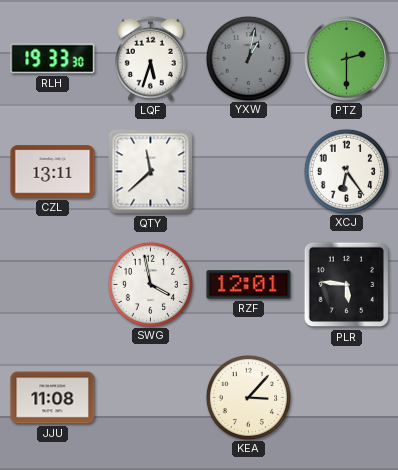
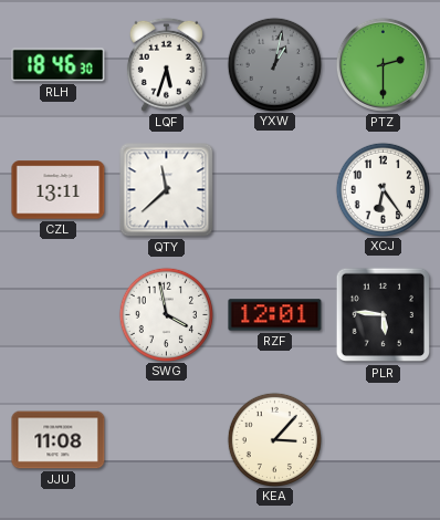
RLH: 19:33 -> 18:46
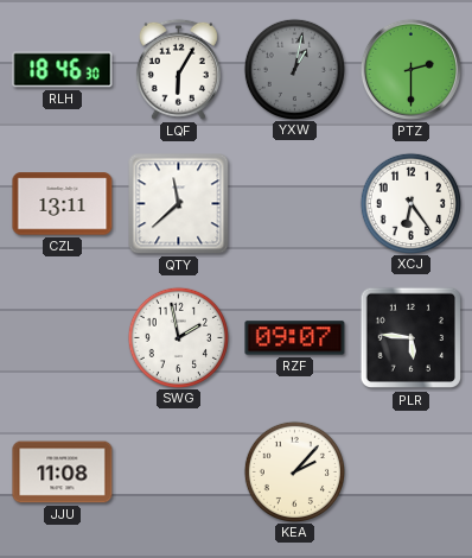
LQF: 5:33 -> 6:05
SWG: 3:58 -> 1:58
RZF: 12:01 -> 09:07
KEA: 3:07 -> 2:07
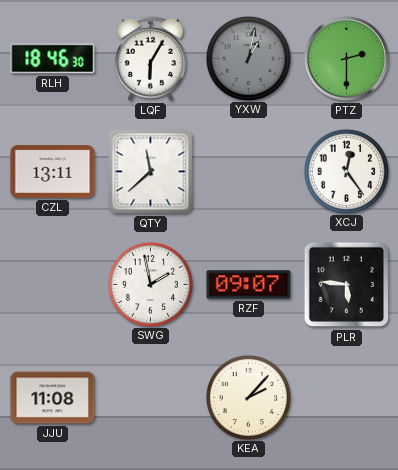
XCJ: 6:24 -> 12:24
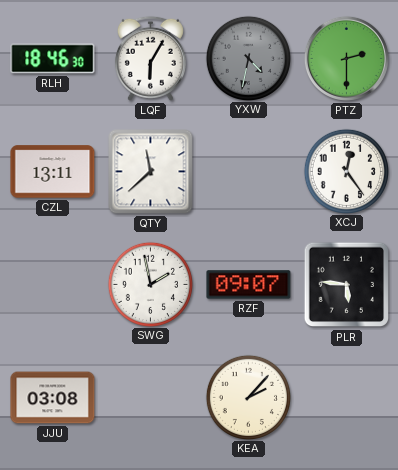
YXW: 1:02 -> 4:32
JJU: 11:08 -> 03:08
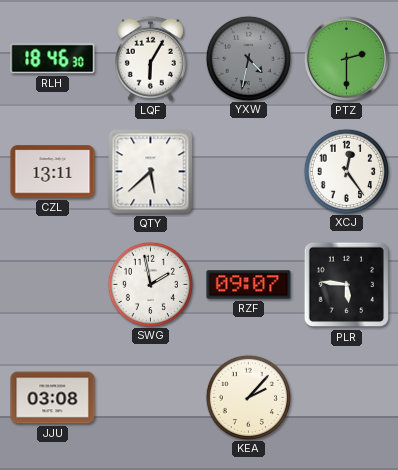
QTY: 11:38 -> 5:38
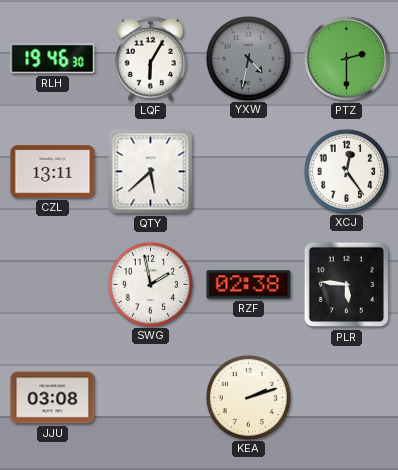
RLH: 18:46 -> 19:46
RZF: 09:07 -> 02:38
KEA: 2:07 -> 2:12
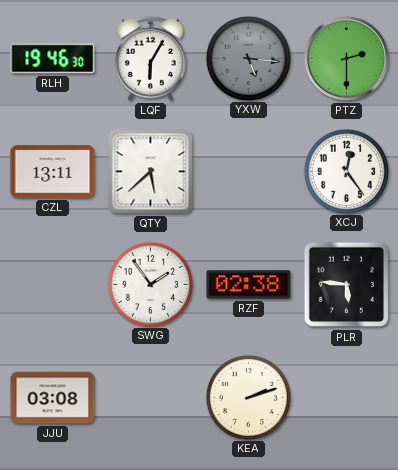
YXW: 4:32 -> 5:16
SWG: 1:58 -> 1:54
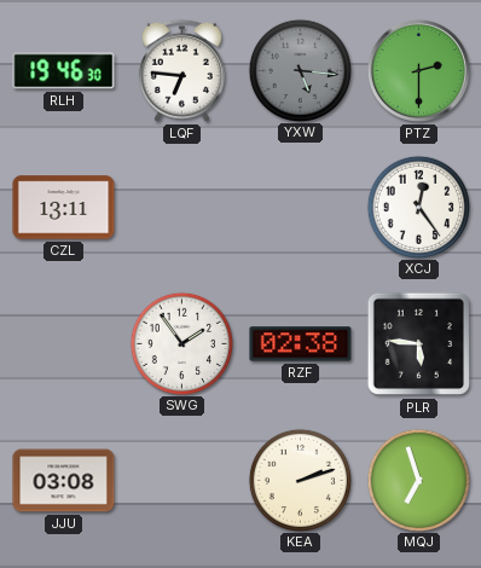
LQF: 6:05 -> 6:46
QTY: 5:38 -> none
MQJ: none -> 6:57
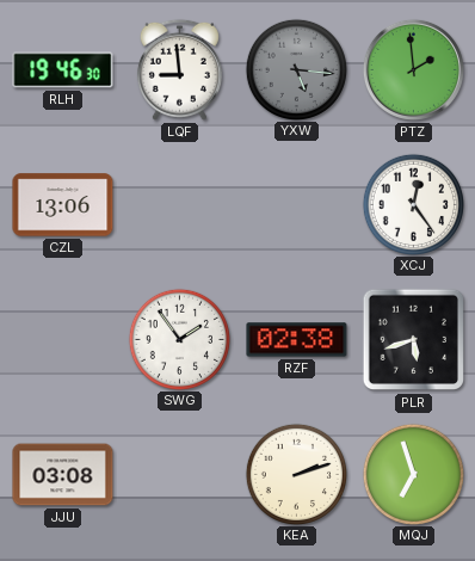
LQF: 6:46 -> 8:59
PTZ: 2:30 -> 1:59
CZL: 13:11 -> 13:06
PLR: 5:46 -> 5:42
